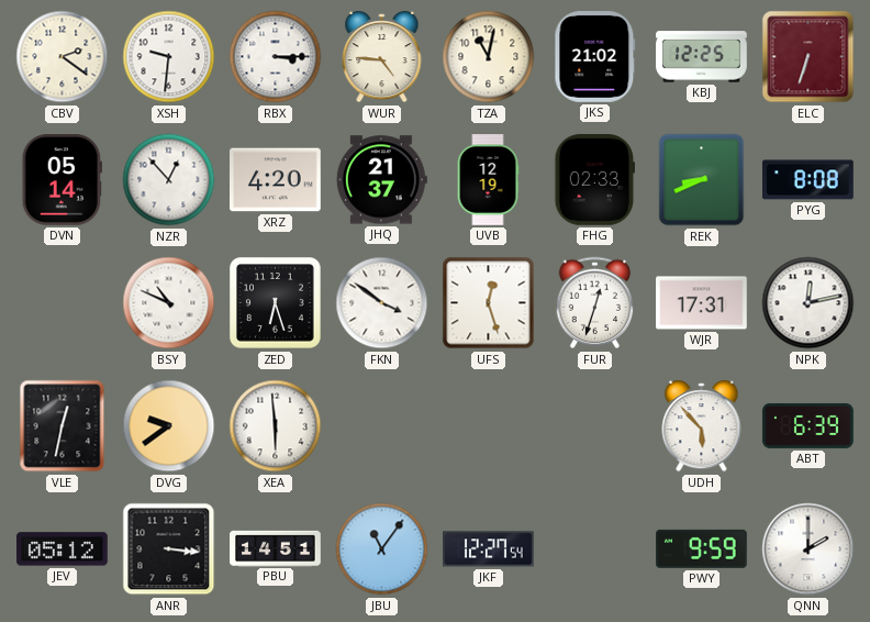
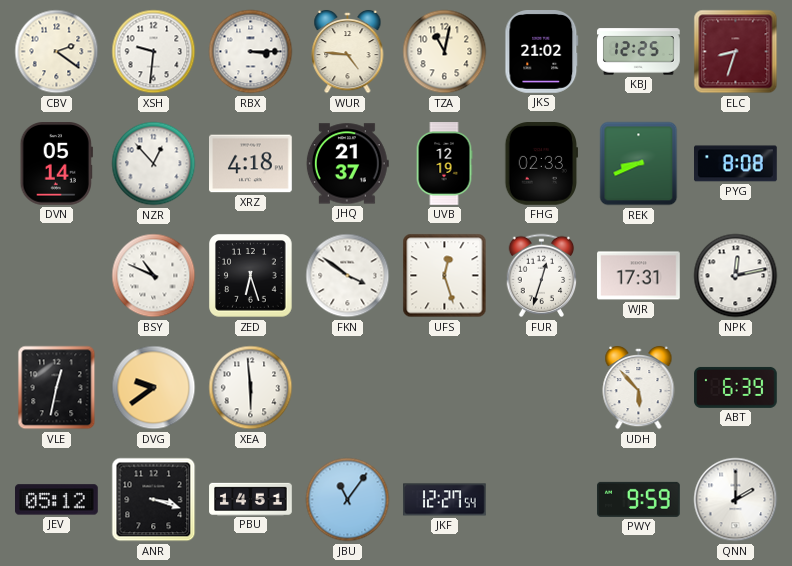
ELC: 6:33 -> 8:33
XRZ: 4:20 -> 4:18
ANR: 3:16 -> 3:18
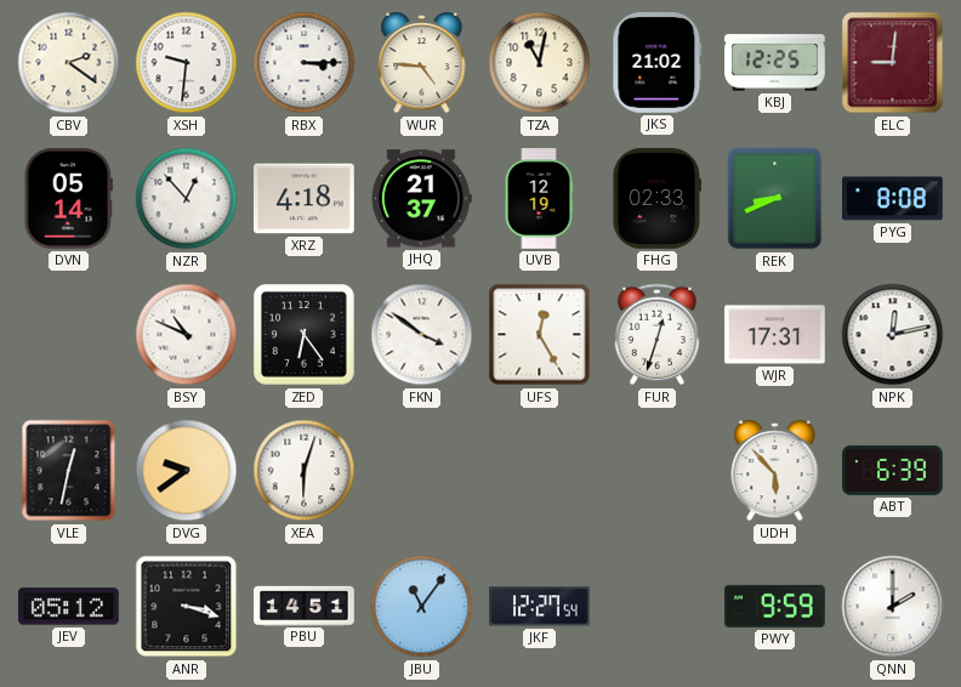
ELC: 8:33 -> 9:01
ZED: 6:27 -> 6:24
UFS: 12:27 -> 12:25
XEA: 5:59 -> 6:03
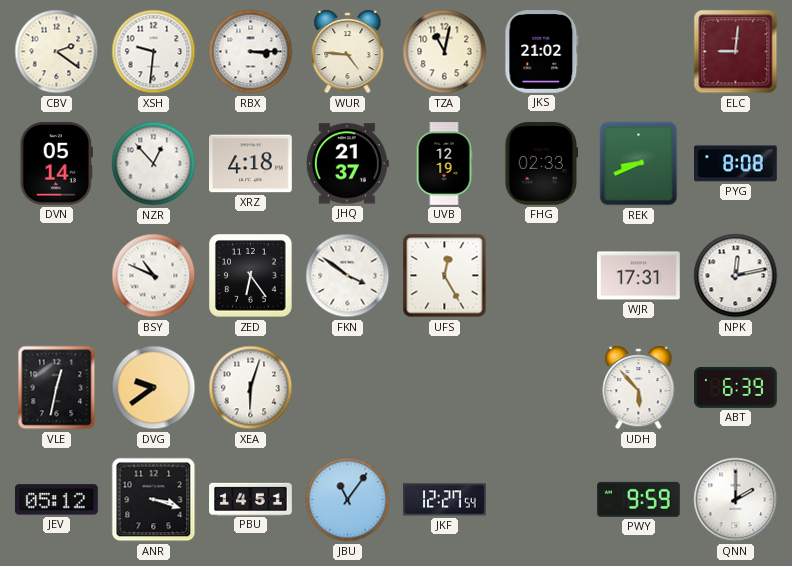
KBJ: 12:25 -> none
FUR: 12:33 -> none
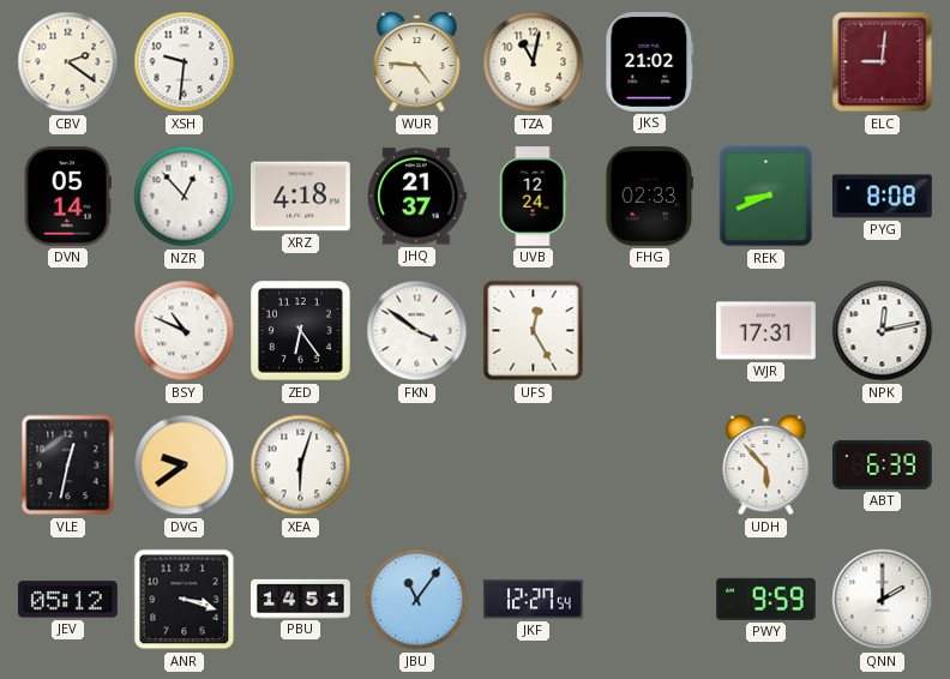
RBX: 3:15 -> none
UVB: 12:19 -> 12:24
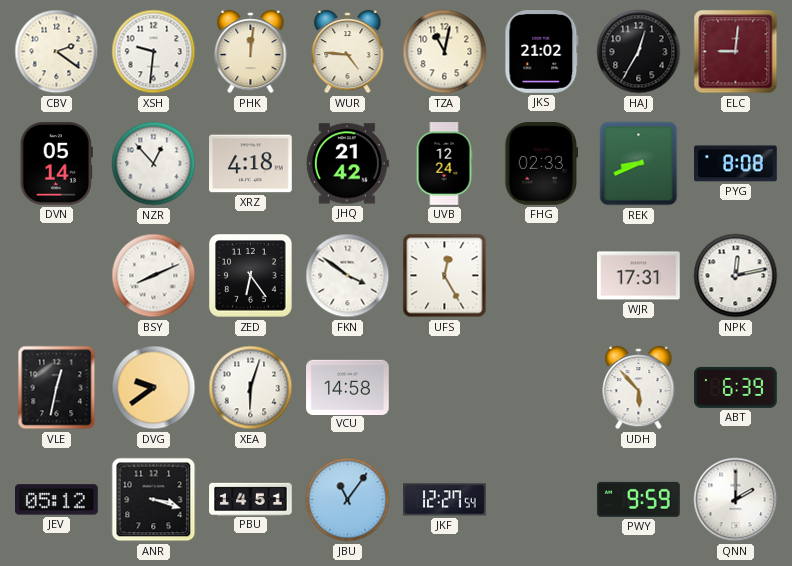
PHK: none -> 12:01
HAJ: none -> 12:35
JHQ: 21:37 -> 21:42
BSY: 10:49 -> 8:11
VCU: none -> 14:58
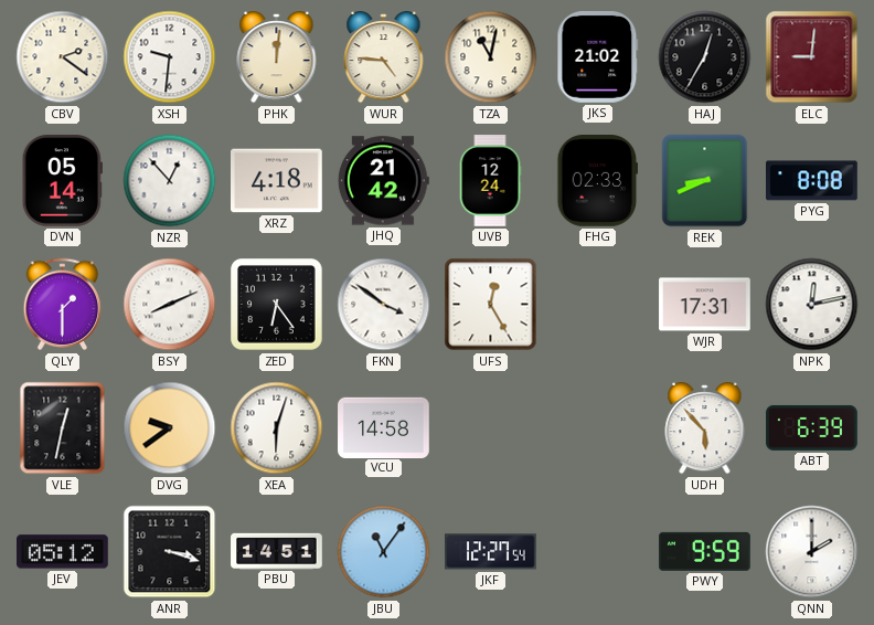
QLY: none -> 1:30
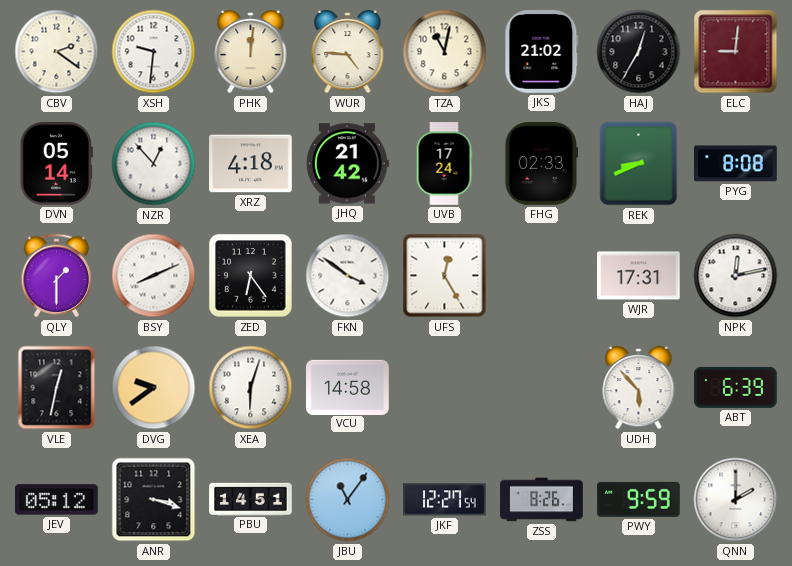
UVB: 12:24 -> 17:24
ZSS: none -> 8:26
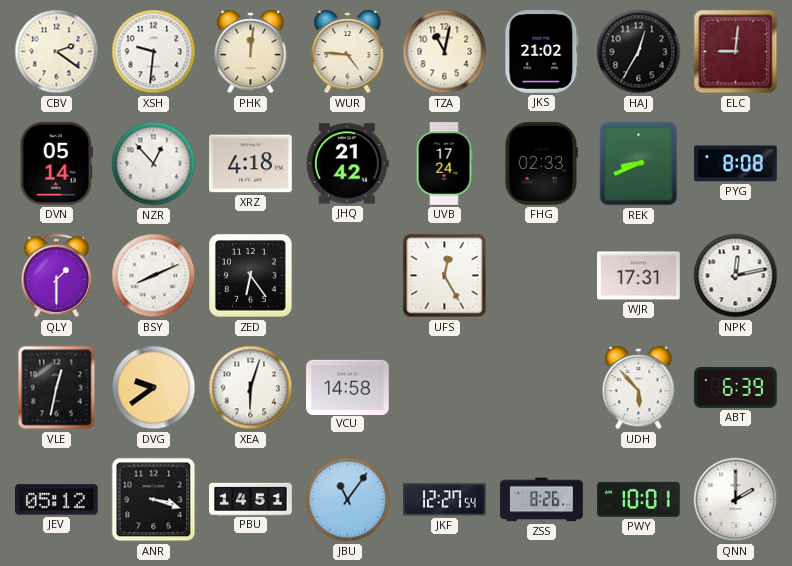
FKN: 3:51 -> none
PWY: 9:59 -> 10:01
